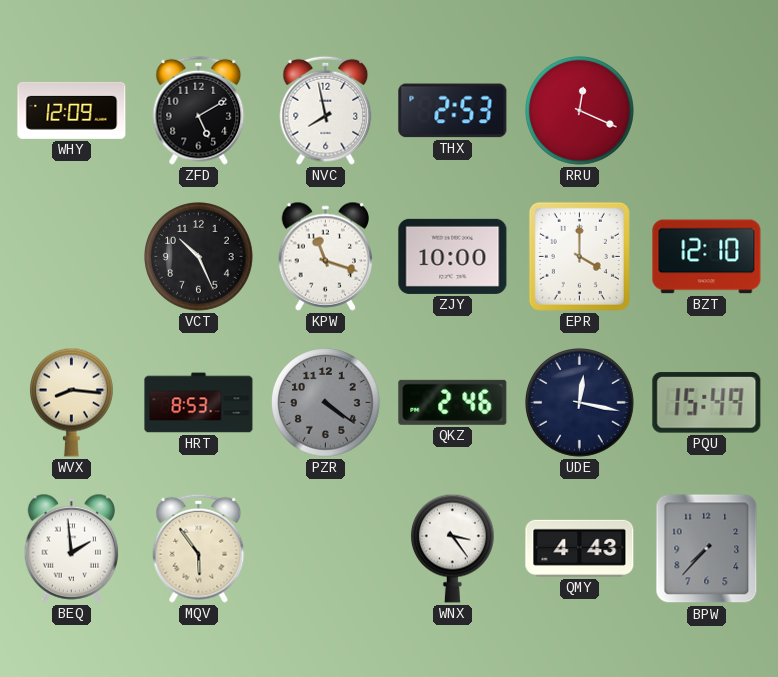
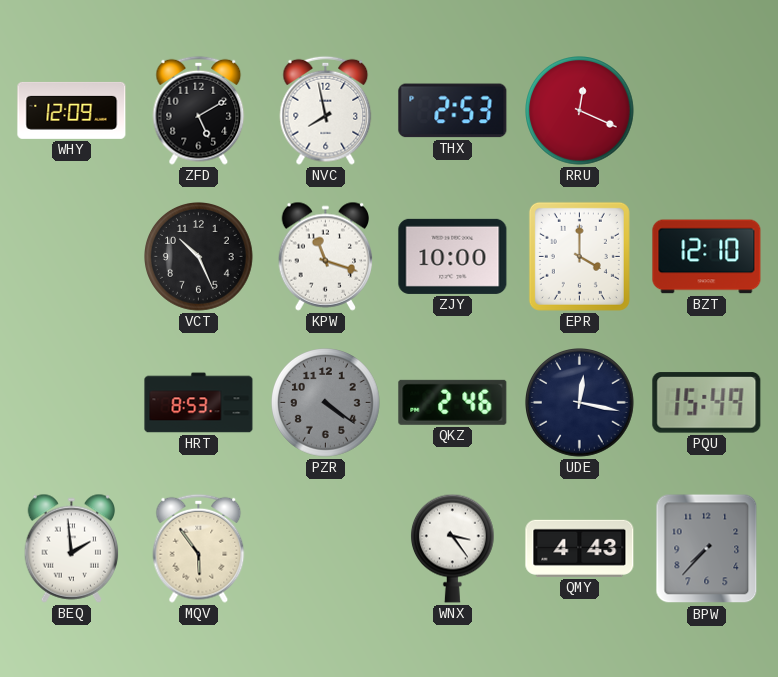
WVX: 8:16 -> none
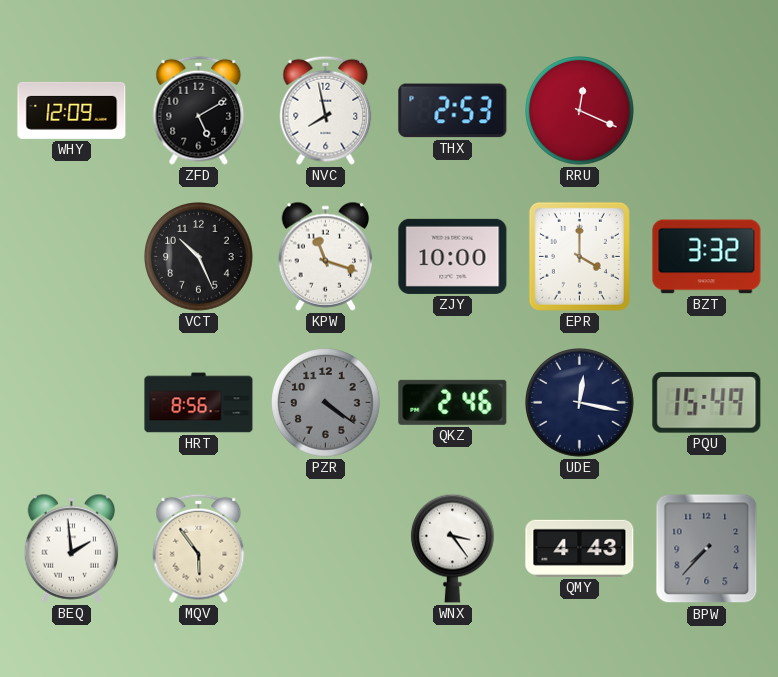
BZT: 12:10 -> 3:32
HRT: 8:53 -> 8:56
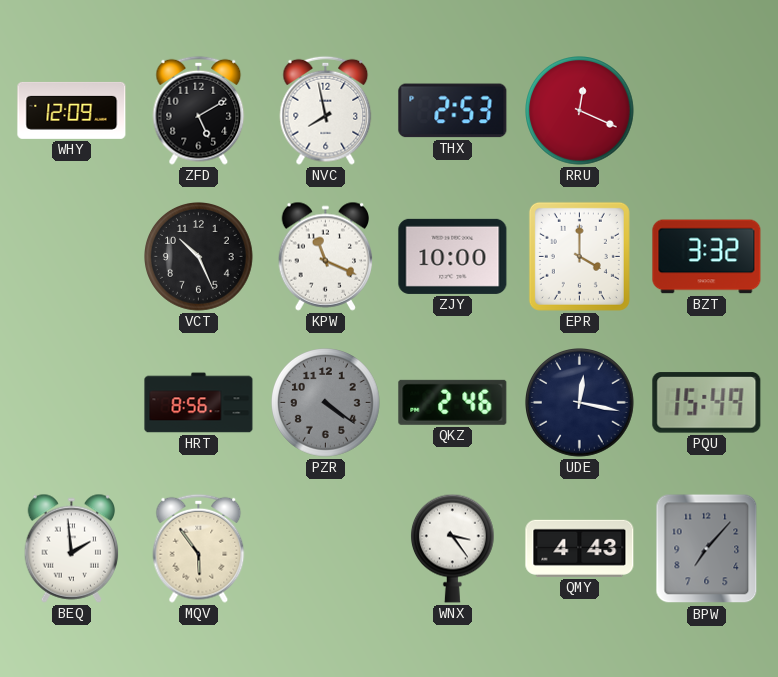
KPW: 11:18 -> 11:19
BPW: 7:37 -> 7:07
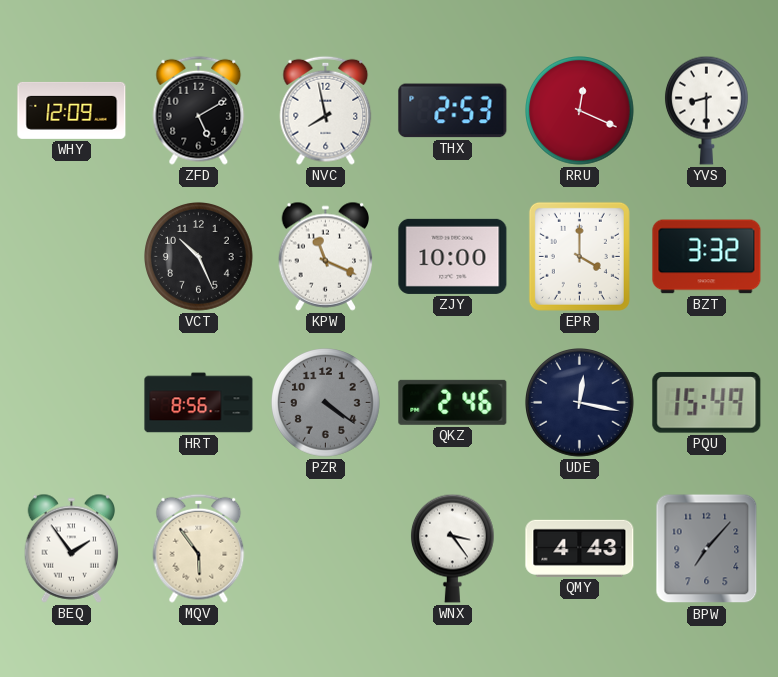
YVS: none -> 8:30
BEQ: 1:59 -> 1:54
